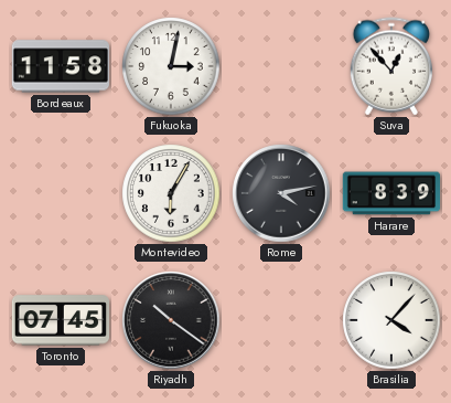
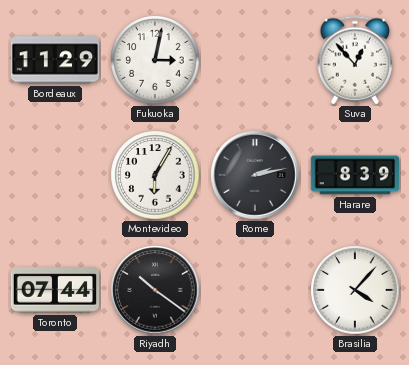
Bordeaux: 11:58 -> 11:29
Rome: 4:13 -> 2:13
Toronto: 07:45 -> 07:44
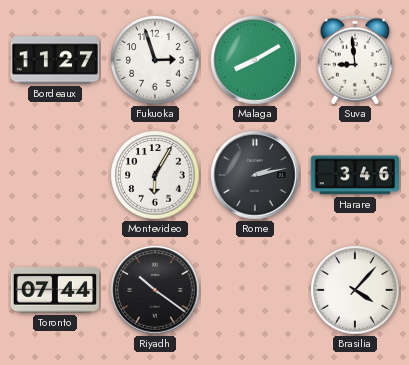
Bordeaux: 11:29 -> 11:27
Fukuoka: 3:02 -> 2:57
Malaga: none -> 8:10
Suva: 12:53 -> 8:59
Harare: 8:39 -> 3:46
